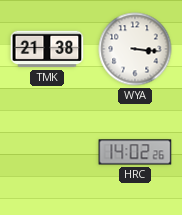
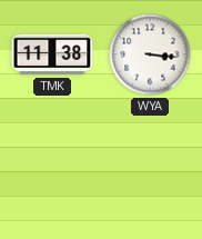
TMK: 21:38 -> 11:38
HRC: 14:02 -> none
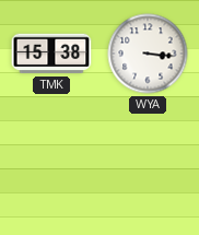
TMK: 11:38 -> 15:38
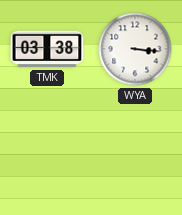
TMK: 15:38 -> 03:38
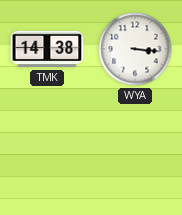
TMK: 03:38 -> 14:38
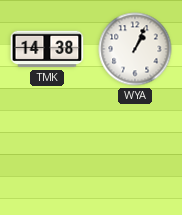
WYA: 3:16 -> 1:04
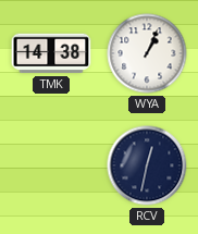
RCV: none -> 12:32
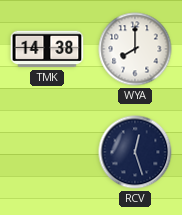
WYA: 1:04 -> 8:00
RCV: 12:32 -> 12:27
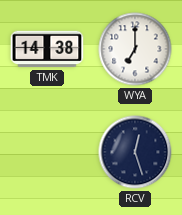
WYA: 8:00 -> 7:00
